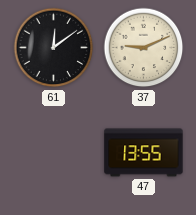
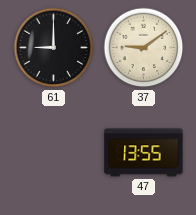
61: 12:09 -> 9:00
37: 9:11 -> 9:09
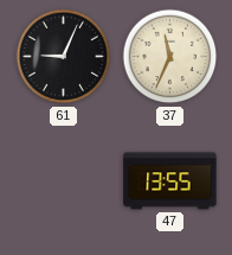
61: 9:00 -> 9:04
37: 9:09 -> 11:34
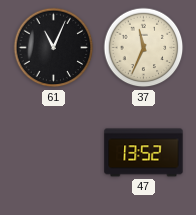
61: 9:04 -> 11:04
47: 13:55 -> 13:52
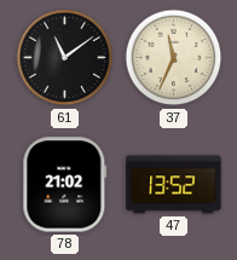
61: 11:04 -> 11:09
78: none -> 21:02
